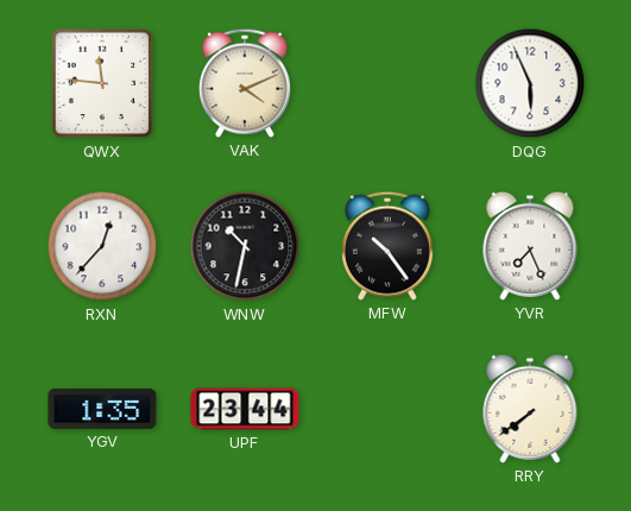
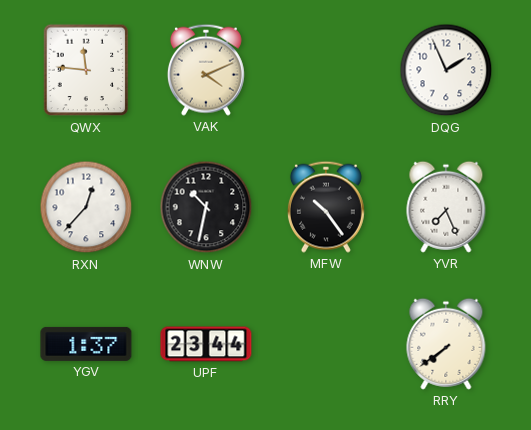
DQG: 5:56 -> 1:56
YGV: 1:35 -> 1:37
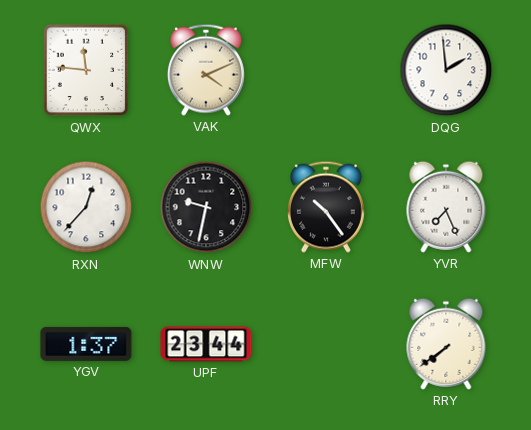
DQG: 1:56 -> 1:59
WNW: 10:32 -> 9:32
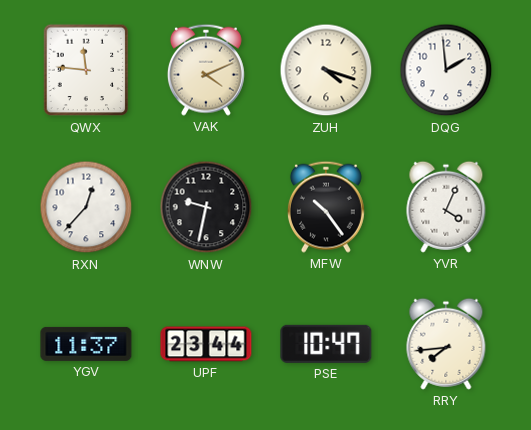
ZUH: none -> 4:18
YVR: 7:26 -> 4:04
YGV: 1:37 -> 11:37
PSE: none -> 10:47
RRY: 7:39 -> 7:44
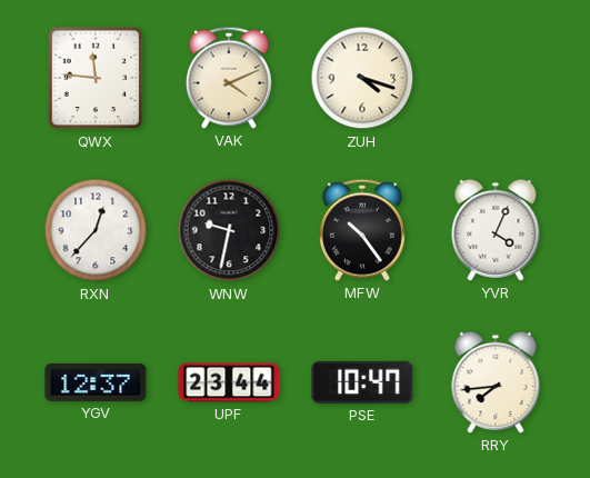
DQG: 1:59 -> none
YGV: 11:37 -> 12:37
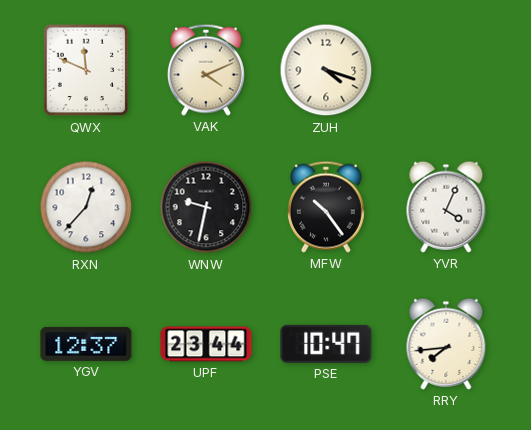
QWX: 11:46 -> 11:49
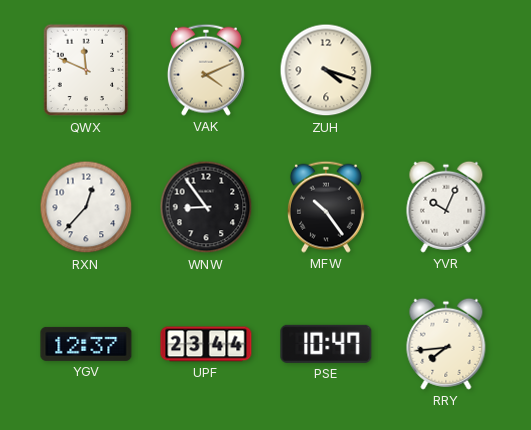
WNW: 9:32 -> 8:54
YVR: 4:04 -> 10:04
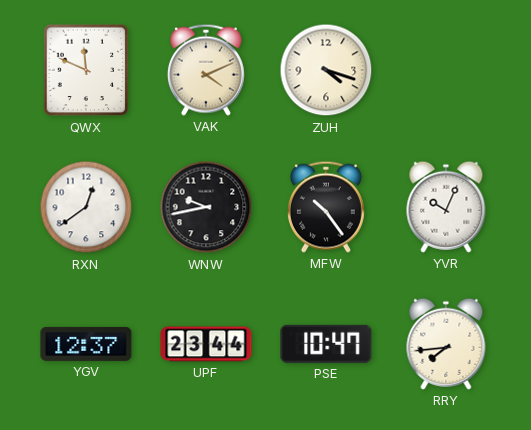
RXN: 12:37 -> 12:39
WNW: 8:54 -> 9:43
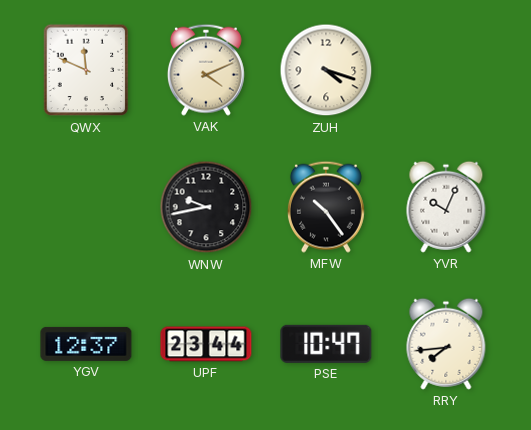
RXN: 12:39 -> none
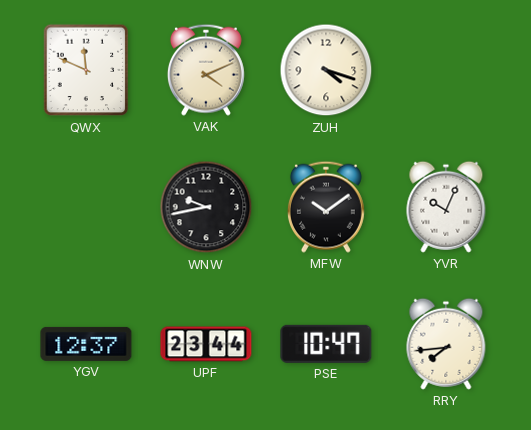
MFW: 10:24 -> 10:09
